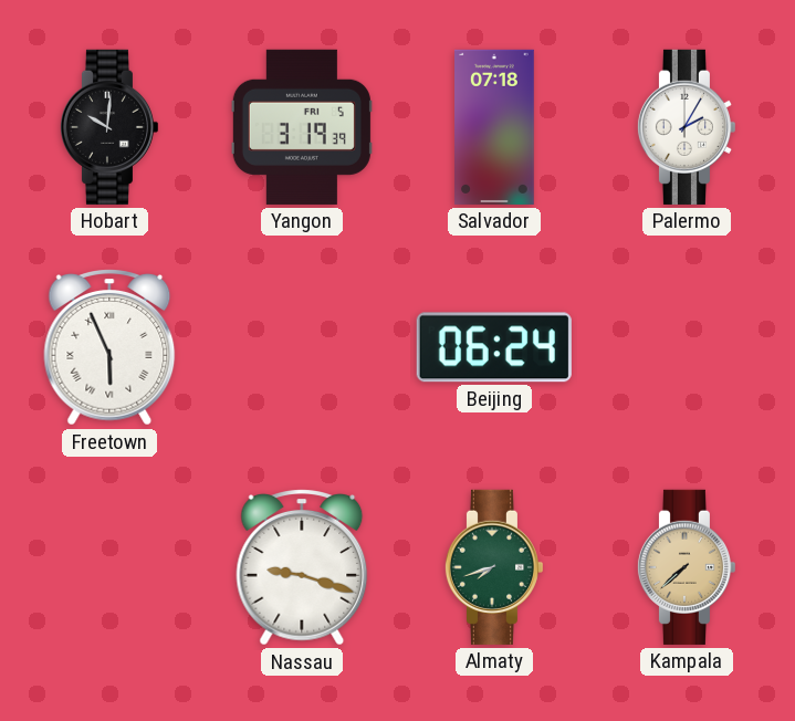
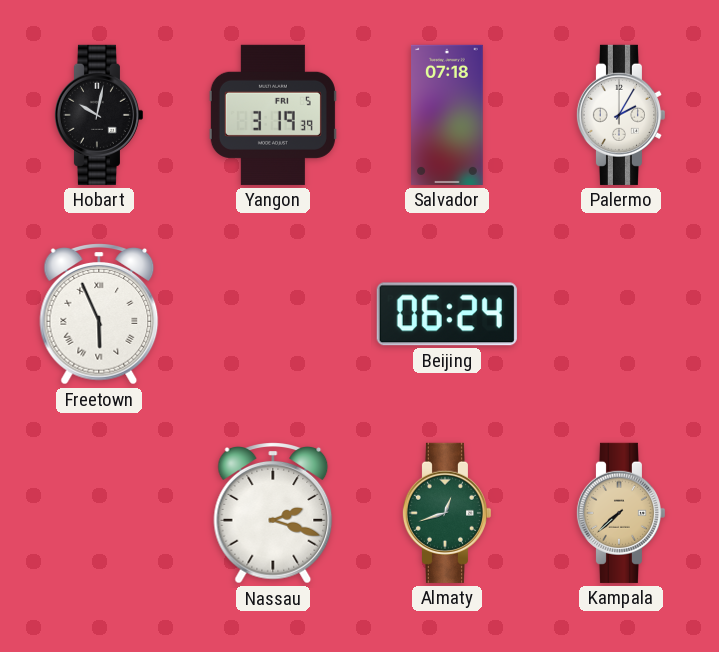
Hobart: 10:01 -> 10:02
Nassau: 9:18 -> 2:18
Almaty: 7:42 -> 12:42
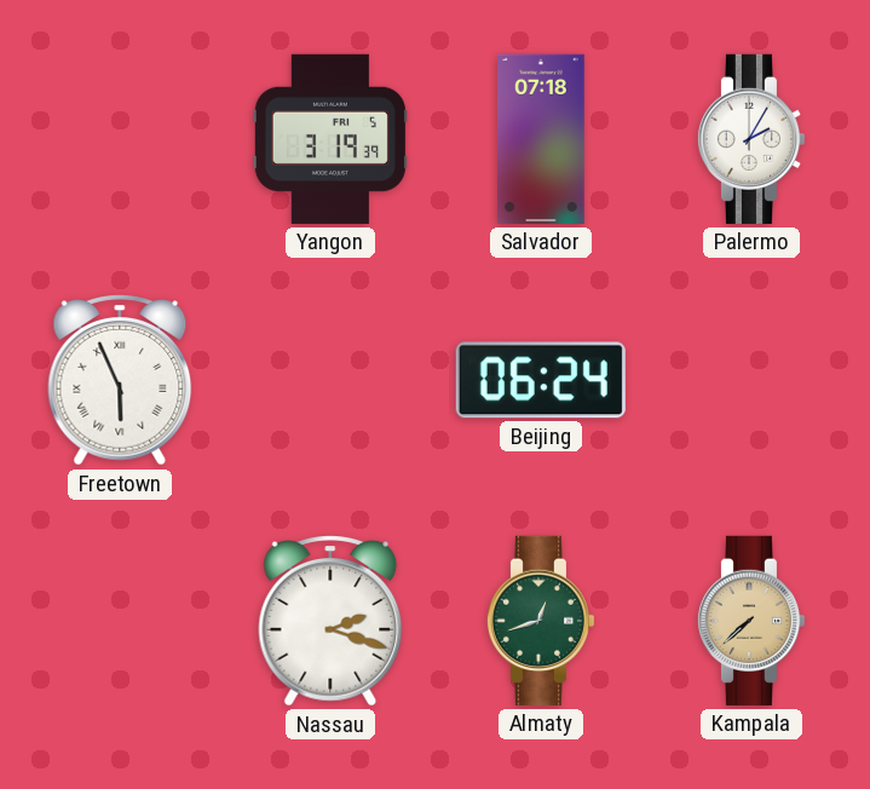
Hobart: 10:02 -> none
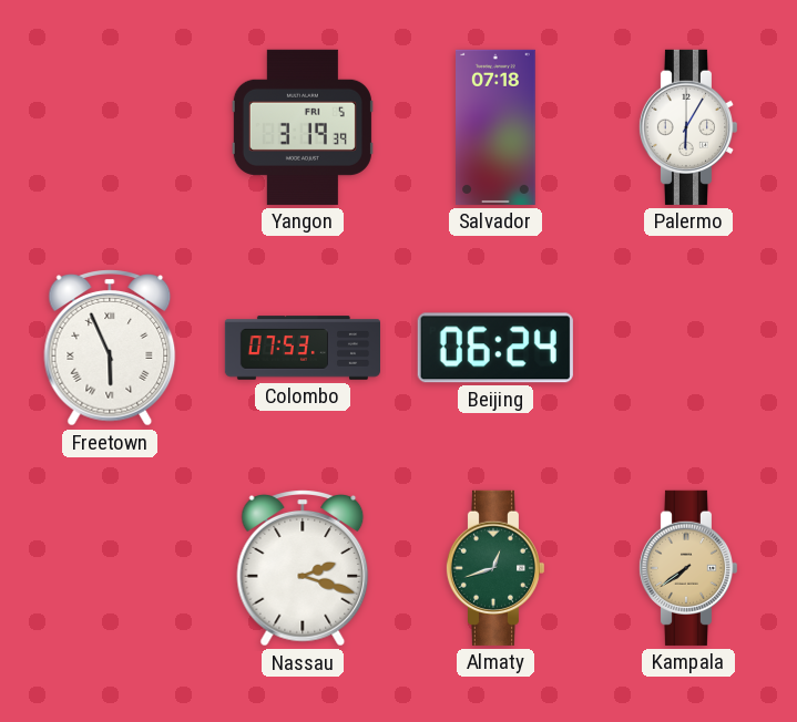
Palermo: 2:05 -> 6:05
Colombo: none -> 07:53
Kampala: 7:38 -> 7:39
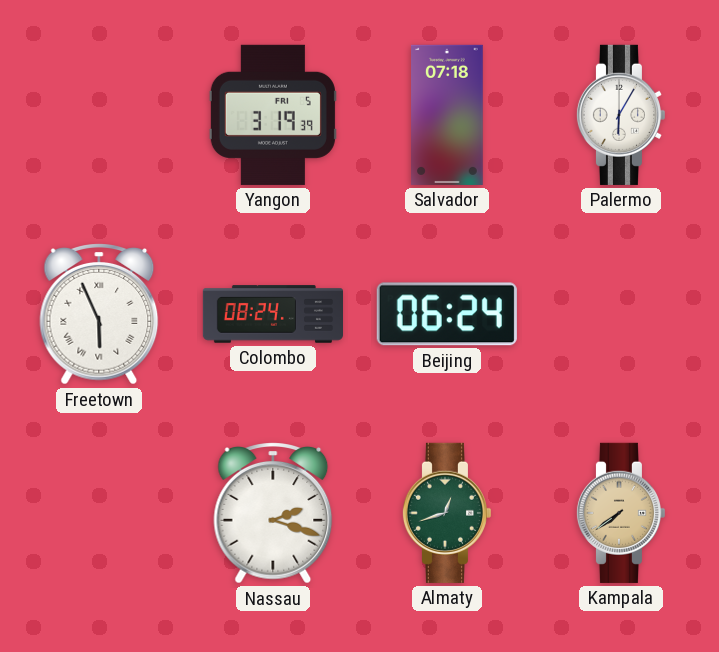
Colombo: 07:53 -> 08:24
